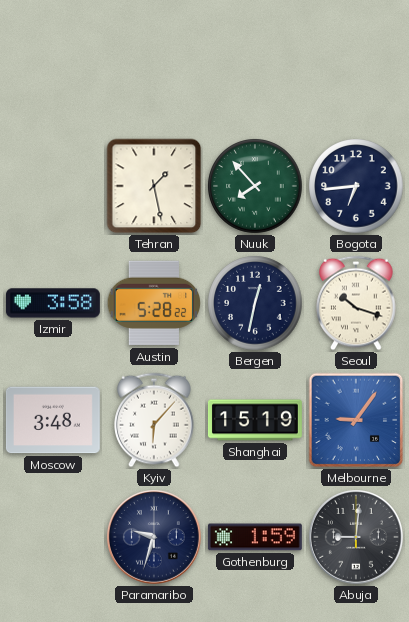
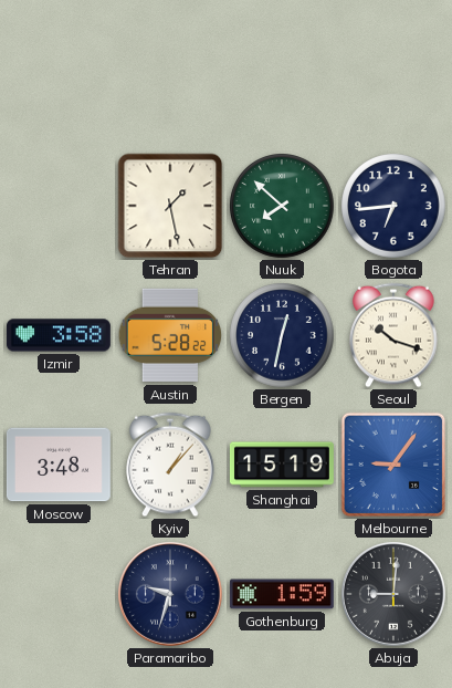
Nuuk: 7:53 -> 7:52
Kyiv: 6:07 -> 1:07
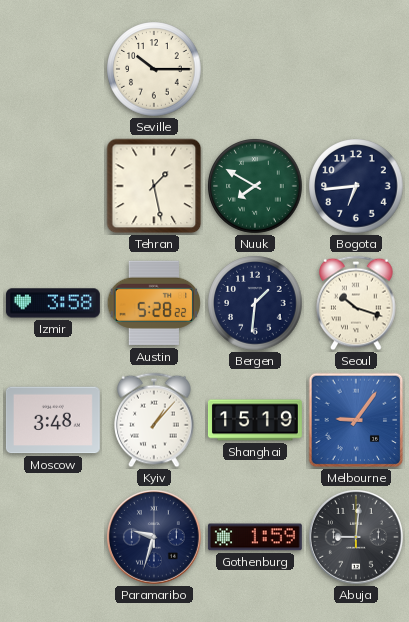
Seville: none -> 10:15
Nuuk: 7:52 -> 7:50
Bergen: 12:32 -> 1:31
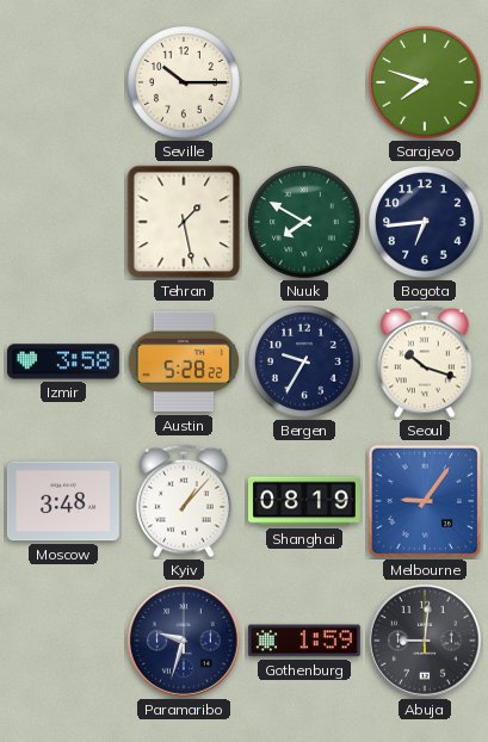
Sarajevo: none -> 7:48
Bergen: 1:31 -> 9:35
Shanghai: 15:19 -> 08:19
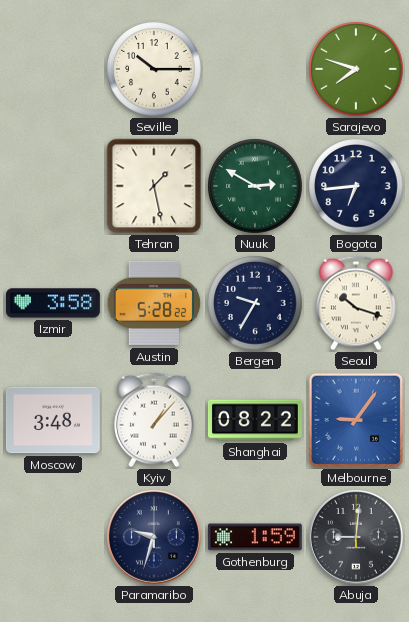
Nuuk: 7:50 -> 2:50
Shanghai: 08:19 -> 08:22
